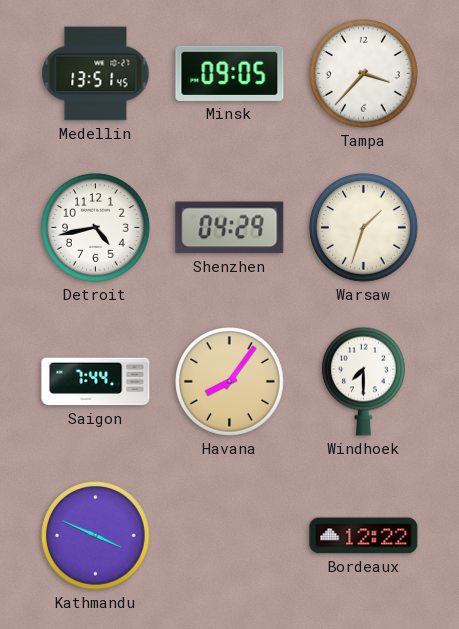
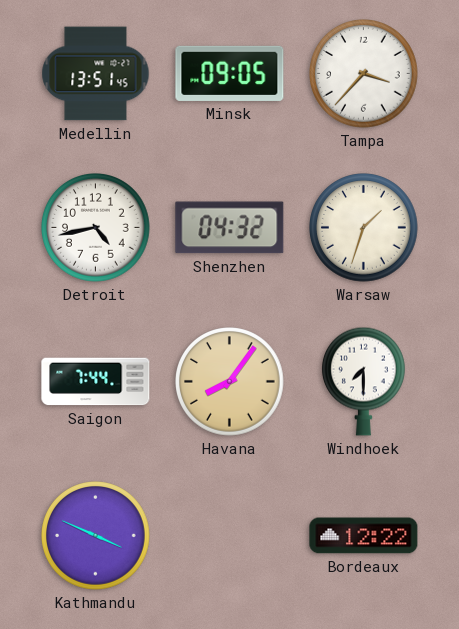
Shenzhen: 04:29 -> 04:32
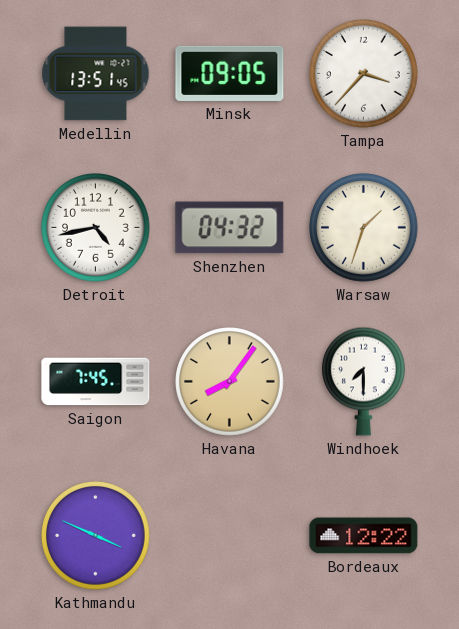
Saigon: 7:44 -> 7:45
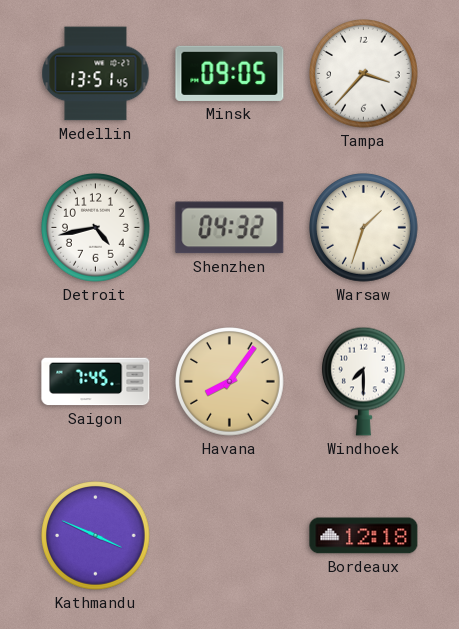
Bordeaux: 12:22 -> 12:18
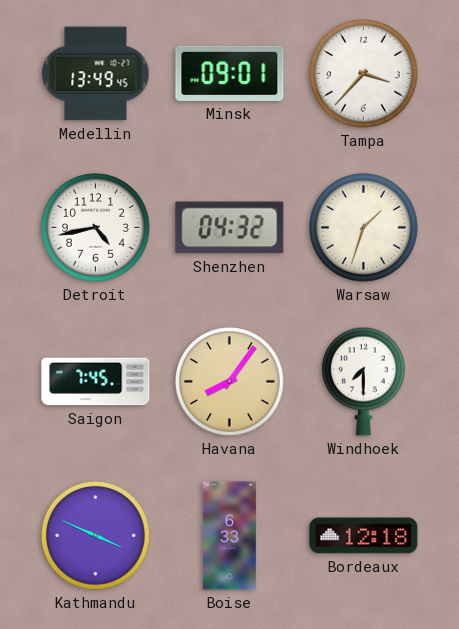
Medellin: 13:51 -> 13:49
Minsk: 09:05 -> 09:01
Boise: none -> 6:33
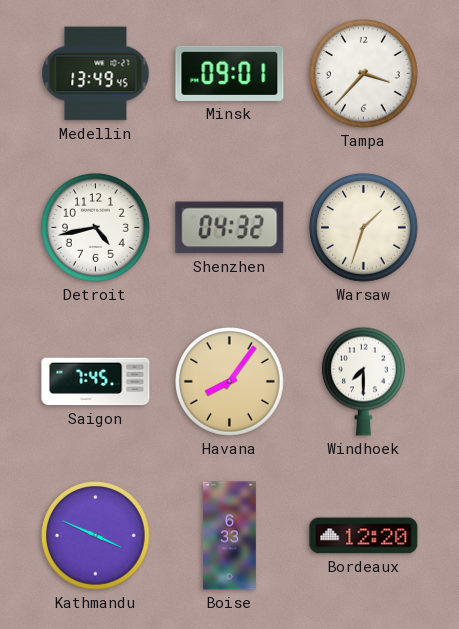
Bordeaux: 12:18 -> 12:20
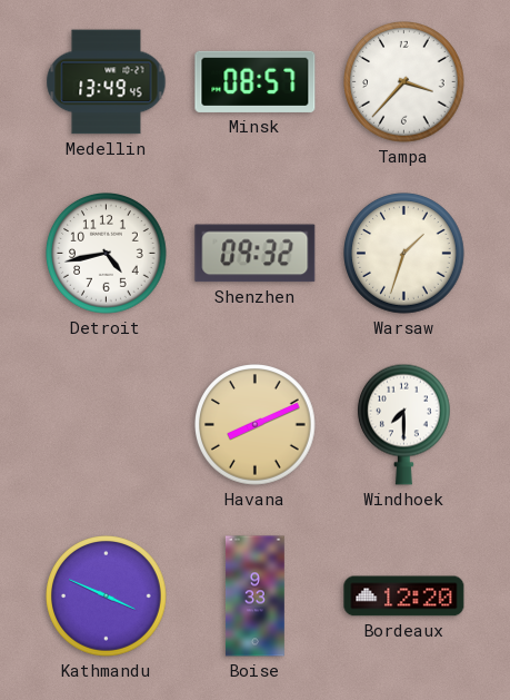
Minsk: 09:01 -> 08:57
Shenzhen: 04:32 -> 09:32
Saigon: 7:45 -> none
Havana: 8:06 -> 8:11
Boise: 6:33 -> 9:33
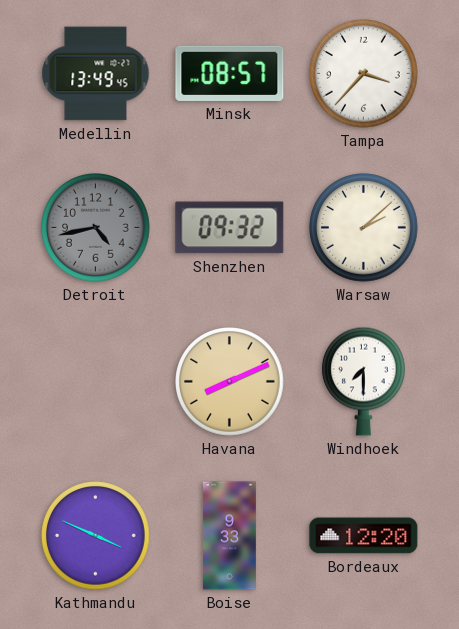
Detroit dial: white -> grey
Warsaw: 1:33 -> 2:08
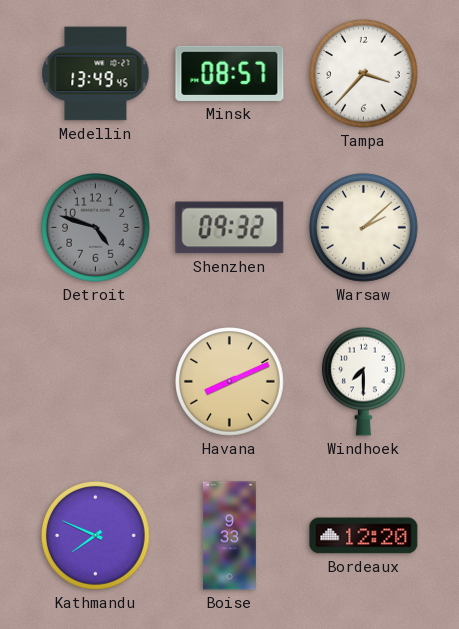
Detroit: 4:43 -> 4:48
Kathmandu: 3:49 -> 7:49
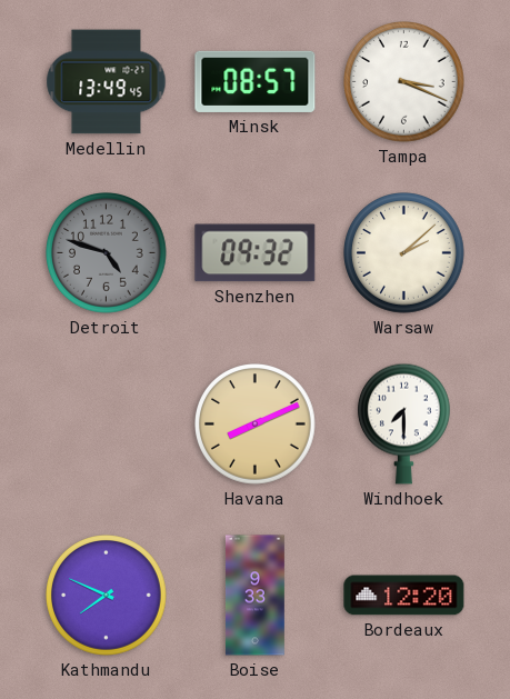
Tampa: 3:37 -> 3:19
